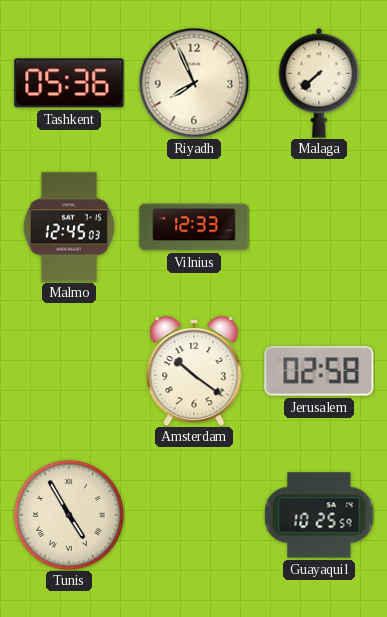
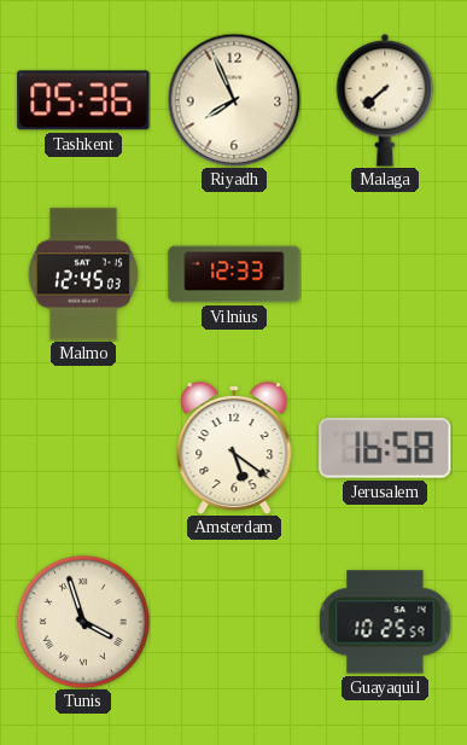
Amsterdam: 10:21 -> 5:21
Jerusalem: 02:58 -> 16:58
Tunis: 4:55 -> 3:57
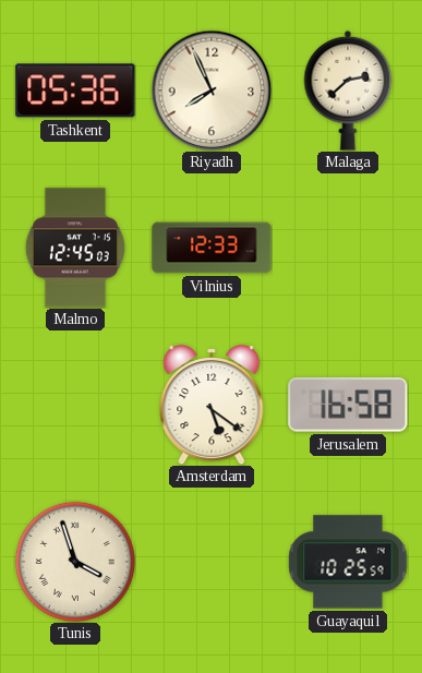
Malaga: 7:38 -> 2:38
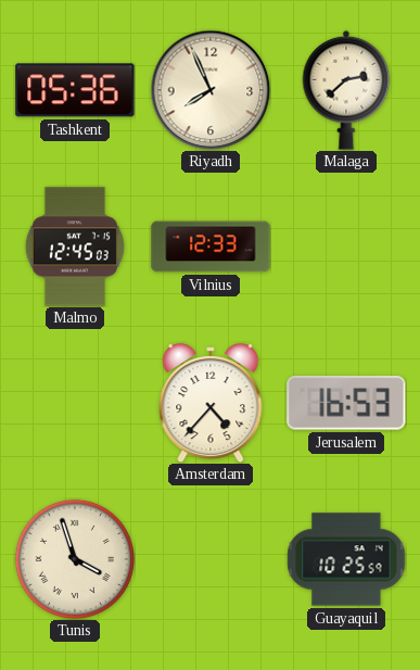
Amsterdam: 5:21 -> 4:37
Jerusalem: 16:58 -> 16:53
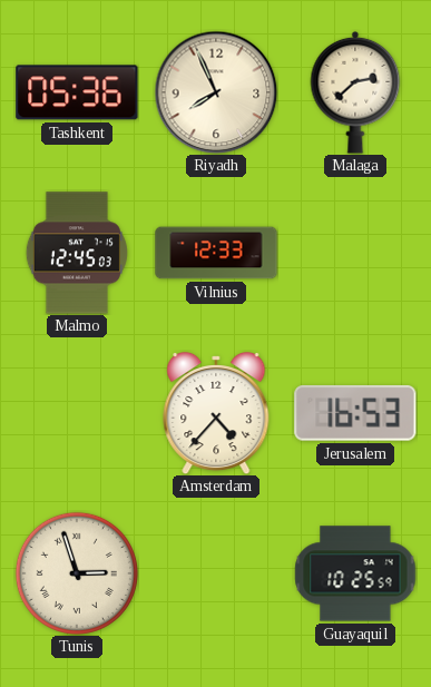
Tunis: 3:57 -> 2:57
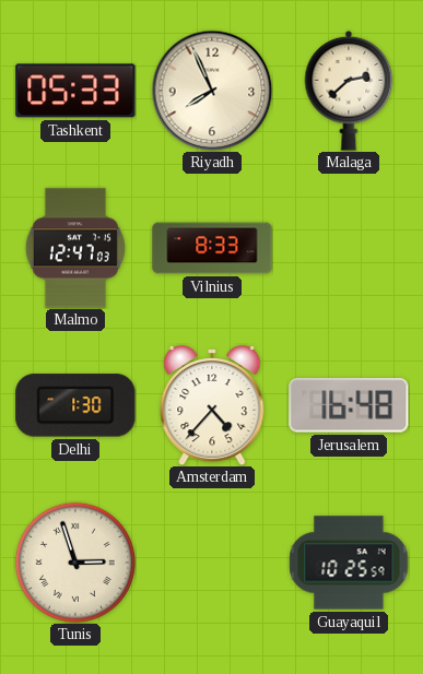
Tashkent: 05:36 -> 05:33
Malmo: 12:45 -> 12:47
Vilnius: 12:33 -> 8:33
Delhi: none -> 1:30
Jerusalem: 16:53 -> 16:48
